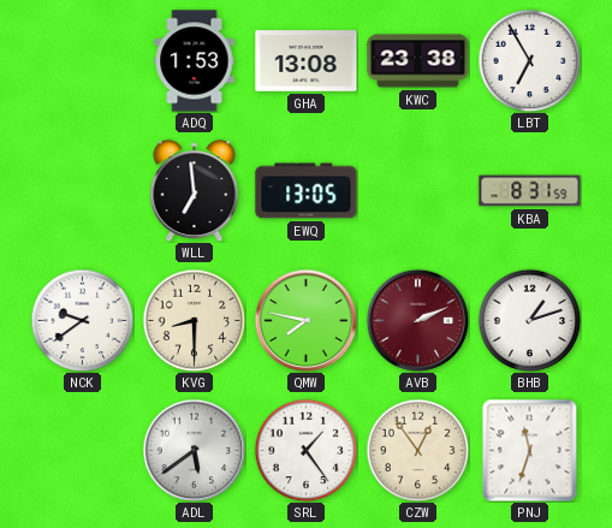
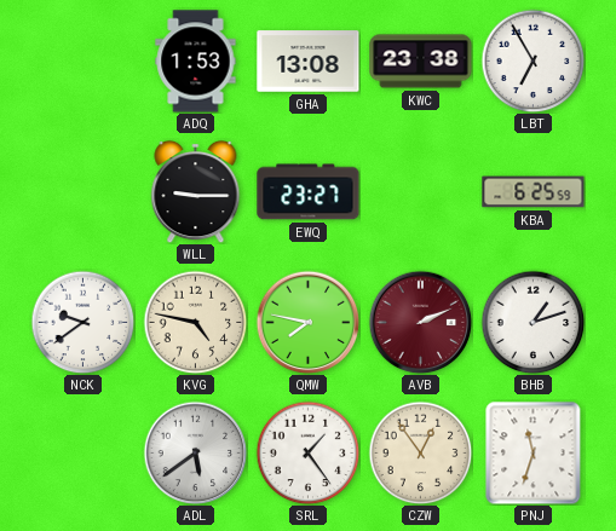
WLL: 6:59 -> 9:15
EWQ: 13:05 -> 23:27
KBA: 8:31 -> 6:25
KVG: 8:30 -> 4:47
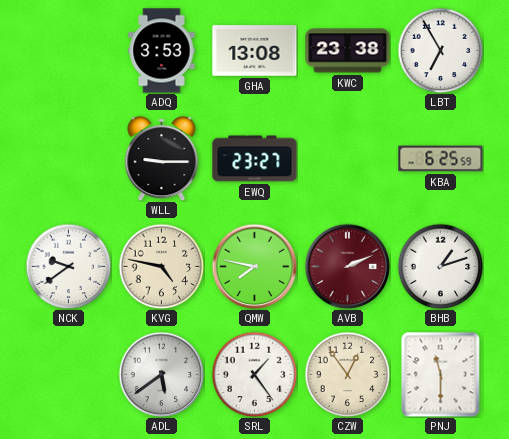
ADQ: 1:53 -> 3:53
PNJ: 11:33 -> 11:30
